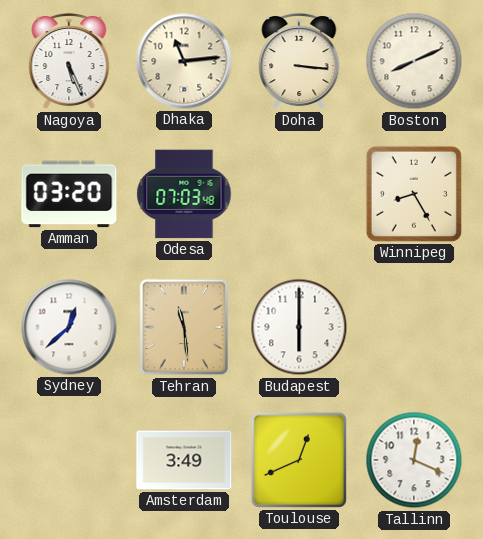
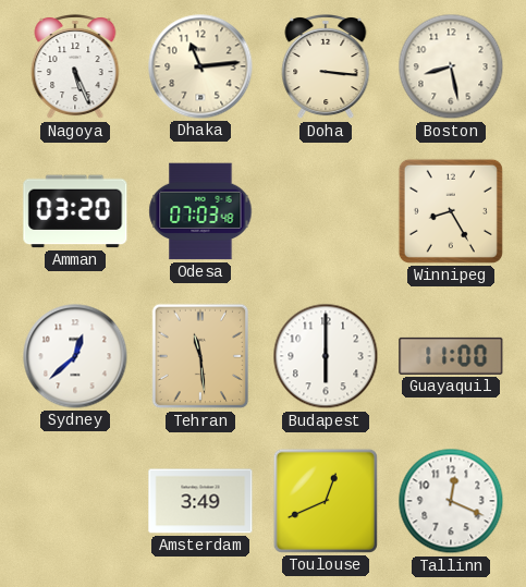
Boston: 8:11 -> 8:28
Guayaquil: none -> 11:00
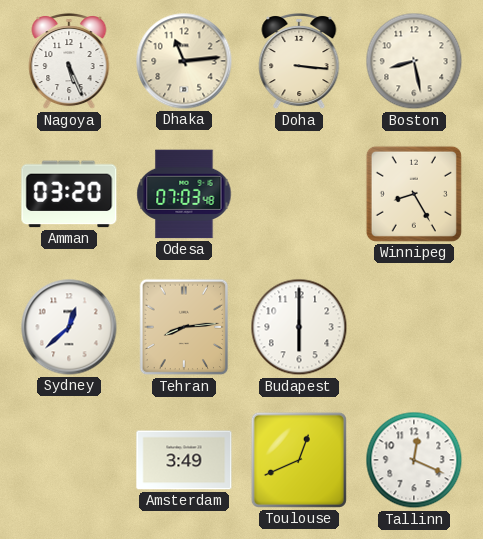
Tehran: 11:29 -> 8:14
Guayaquil: 11:00 -> none
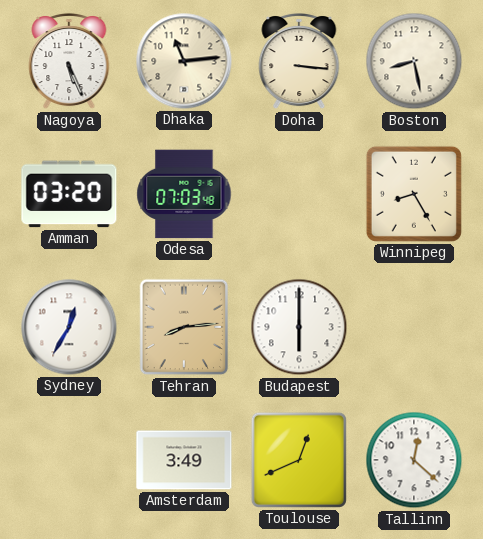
Sydney: 12:38 -> 12:35
Tallinn: 12:19 -> 12:22
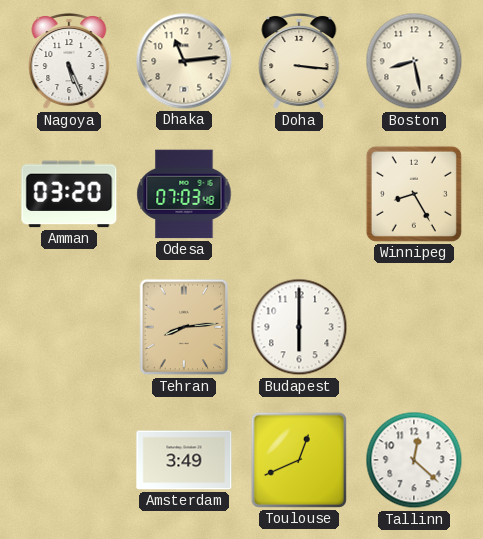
Sydney: 12:35 -> none
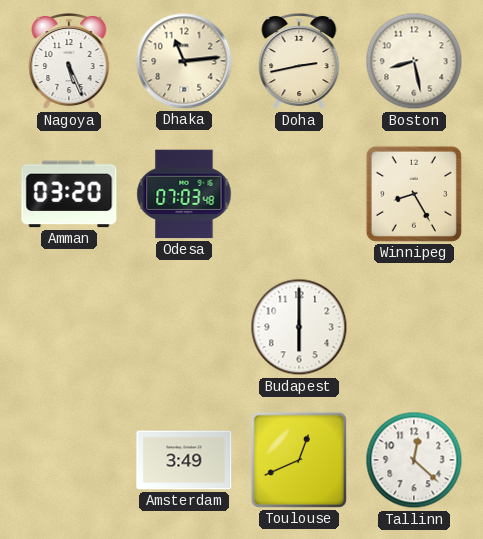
Doha: 3:16 -> 2:43
Tehran: 8:14 -> none
